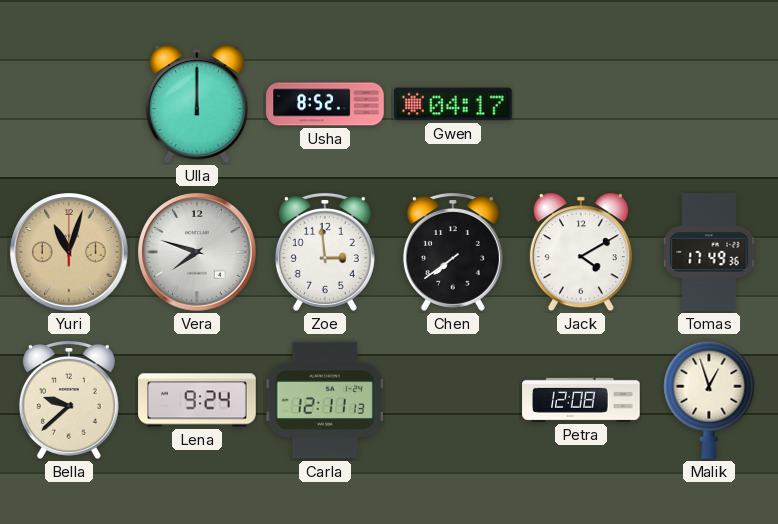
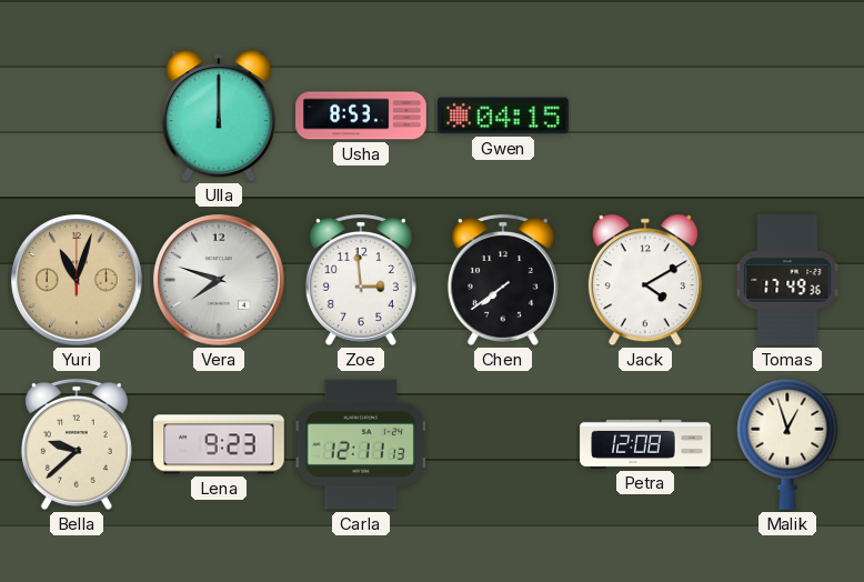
Usha: 8:52 -> 8:53
Gwen: 04:17 -> 04:15
Lena: 9:24 -> 9:23
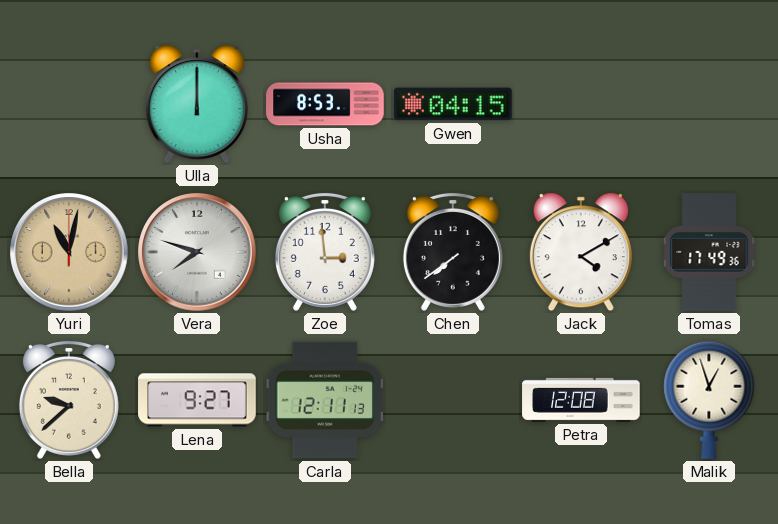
Yuri: 11:03 -> 11:02
Lena: 9:23 -> 9:27
